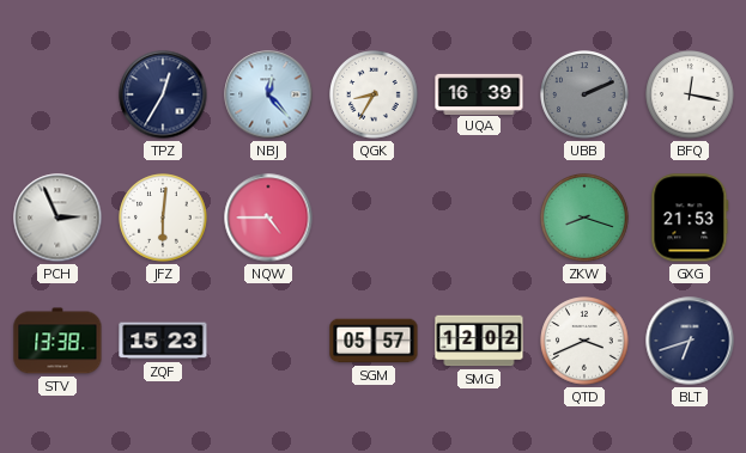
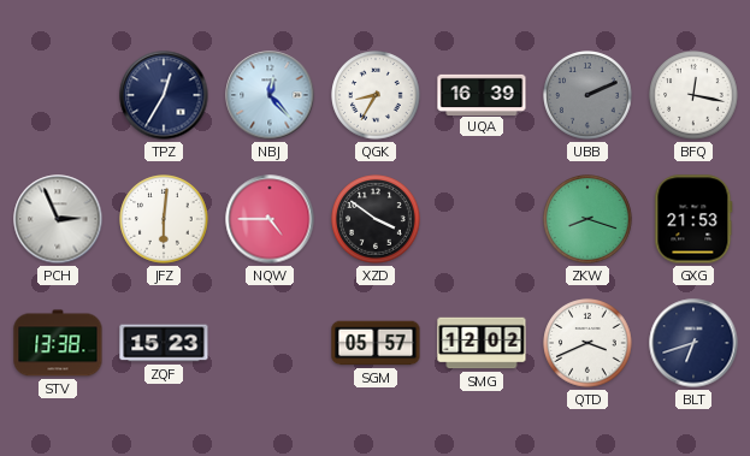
XZD: none -> 3:51
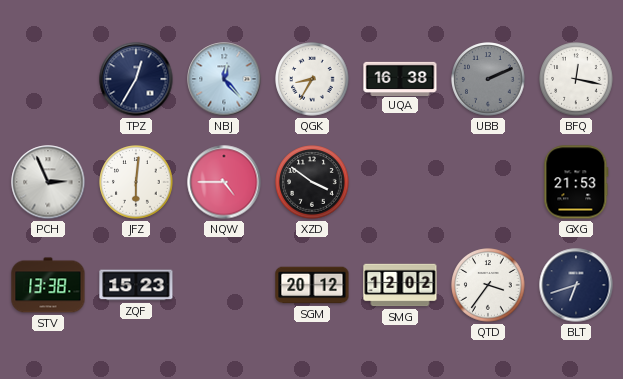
UQA: 16:39 -> 16:38
ZKW: 8:18 -> none
SGM: 05:57 -> 20:12
QTD: 3:41 -> 3:36
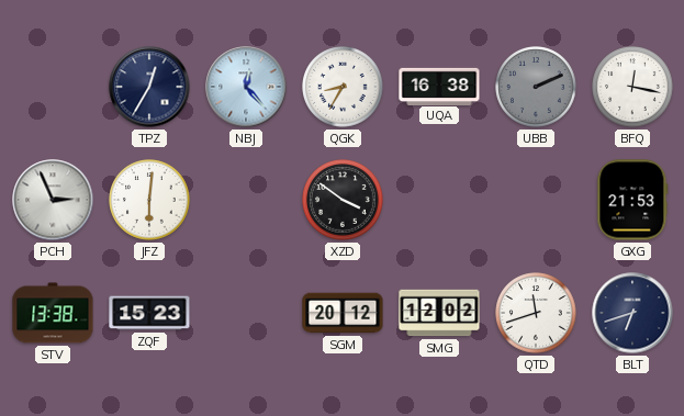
NQW: 4:45 -> none
QTD: 3:36 -> 11:42
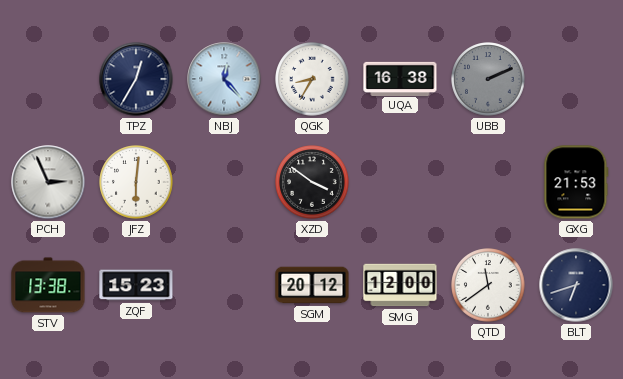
BFQ: 12:17 -> none
SMG: 12:02 -> 12:00
QTD: 11:42 -> 11:39
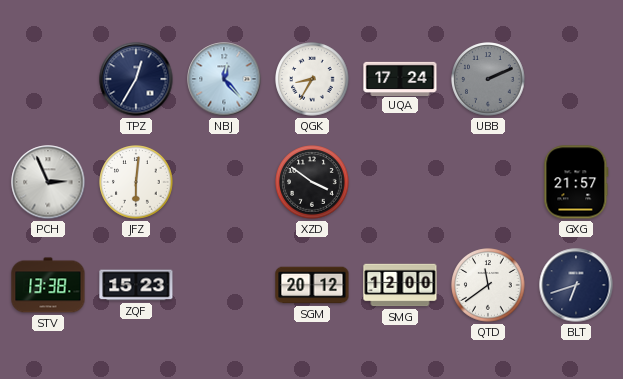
UQA: 16:38 -> 17:24
GXG: 21:53 -> 21:57
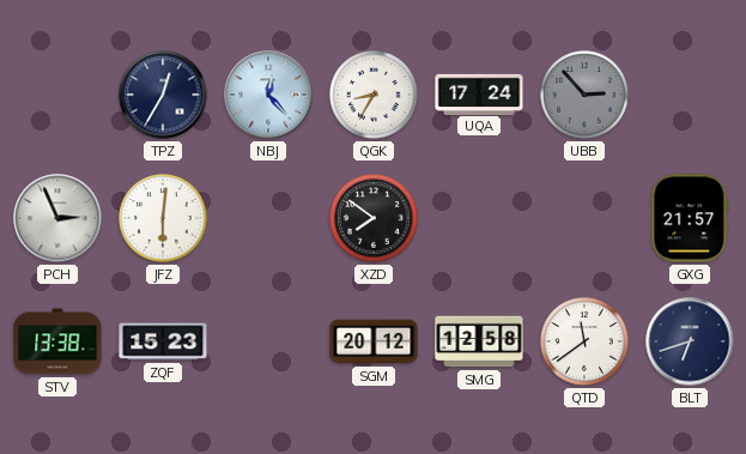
UBB: 2:11 -> 2:53
XZD: 3:51 -> 7:51
SMG: 12:00 -> 12:58
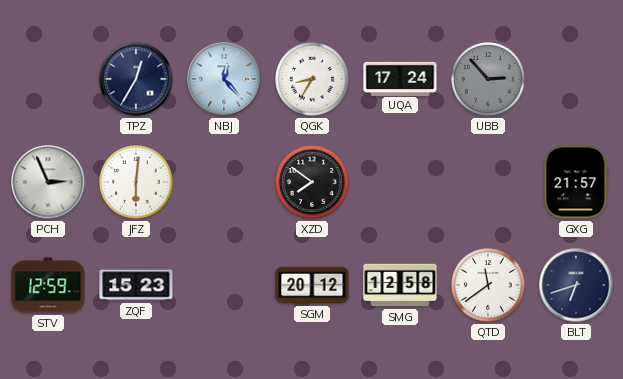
STV: 13:38 -> 12:59
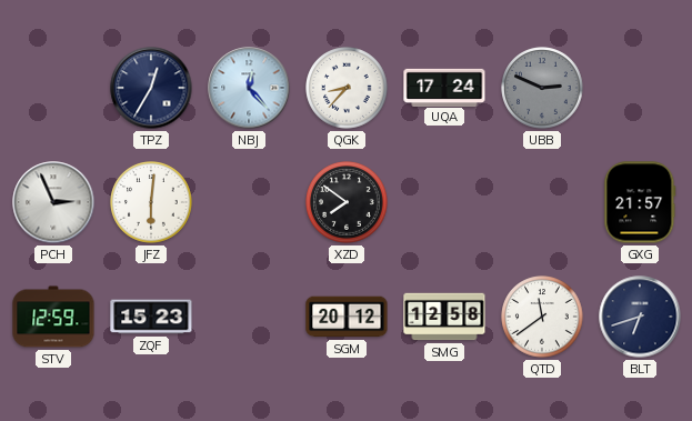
QGK: 8:35 -> 8:37
UBB: 2:53 -> 2:49
